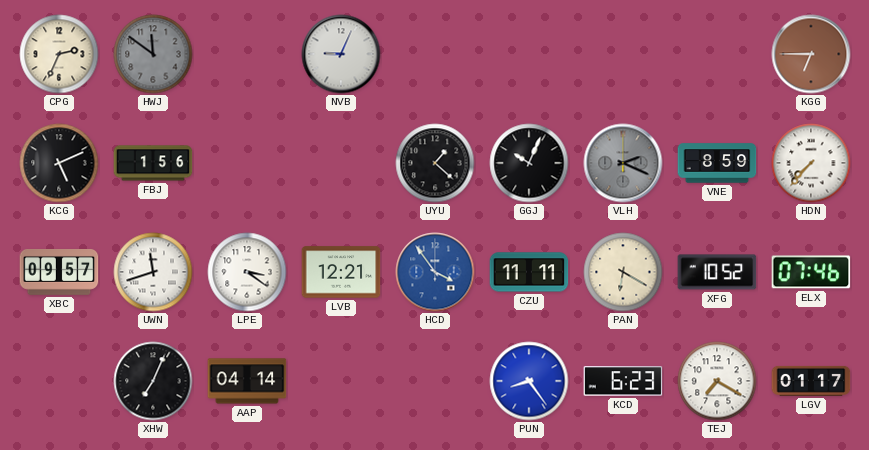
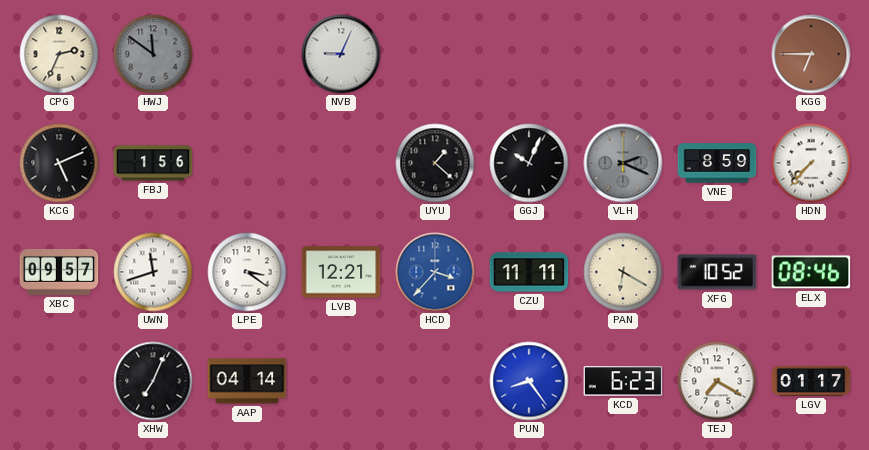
HCD: 3:54 -> 3:37
ELX: 07:46 -> 08:46
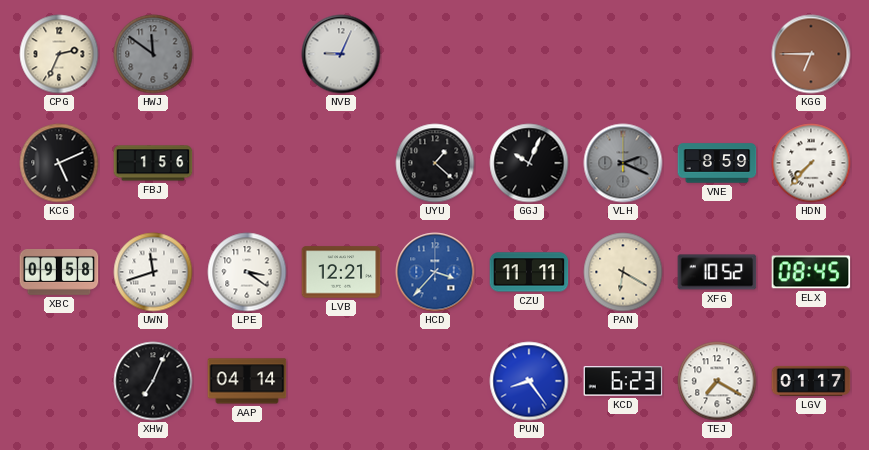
XBC: 09:57 -> 09:58
ELX: 08:46 -> 08:45
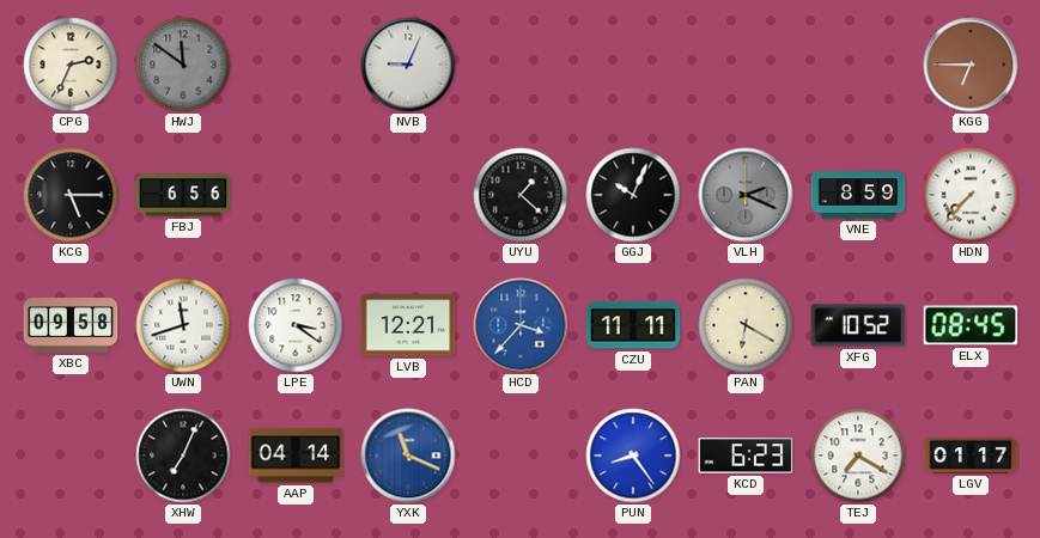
KCG: 5:11 -> 5:15
FBJ: 1:56 -> 6:56
YXK: none -> 11:19
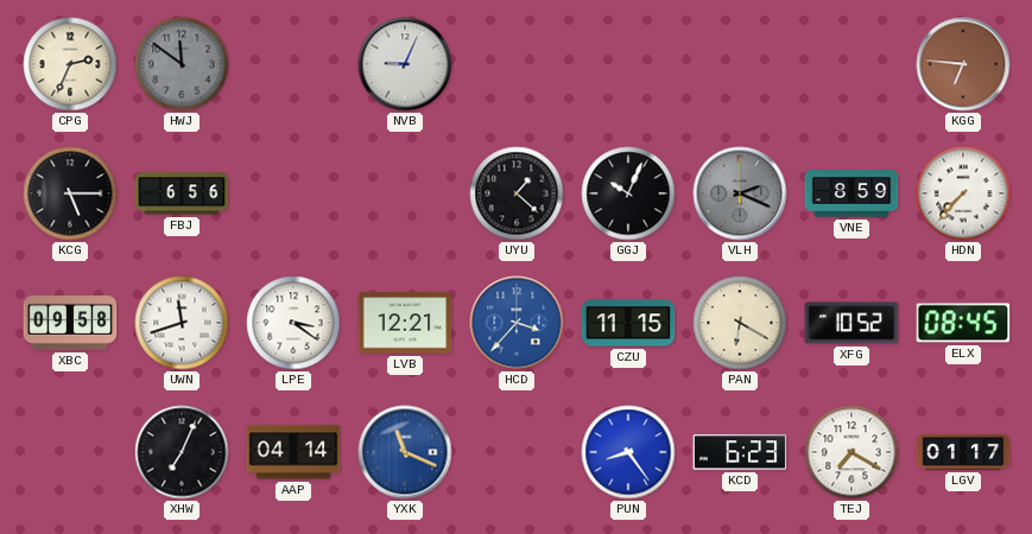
KGG: 6:45 -> 6:46
CZU: 11:11 -> 11:15
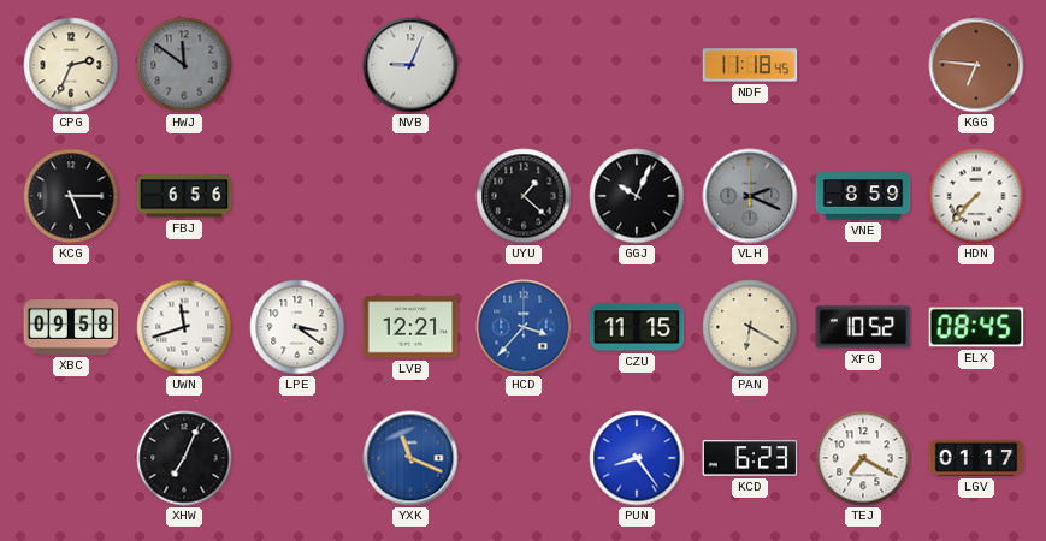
NDF: none -> 11:18
AAP: 04:14 -> none
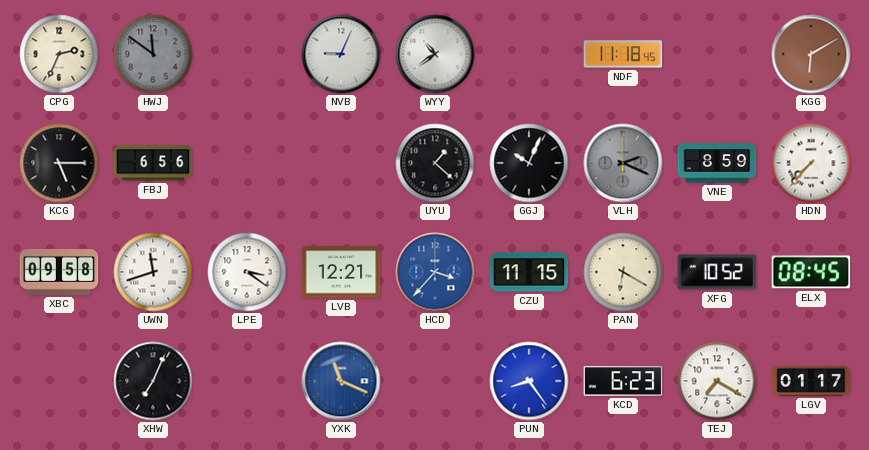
WYY: none -> 10:39
KGG: 6:46 -> 6:10
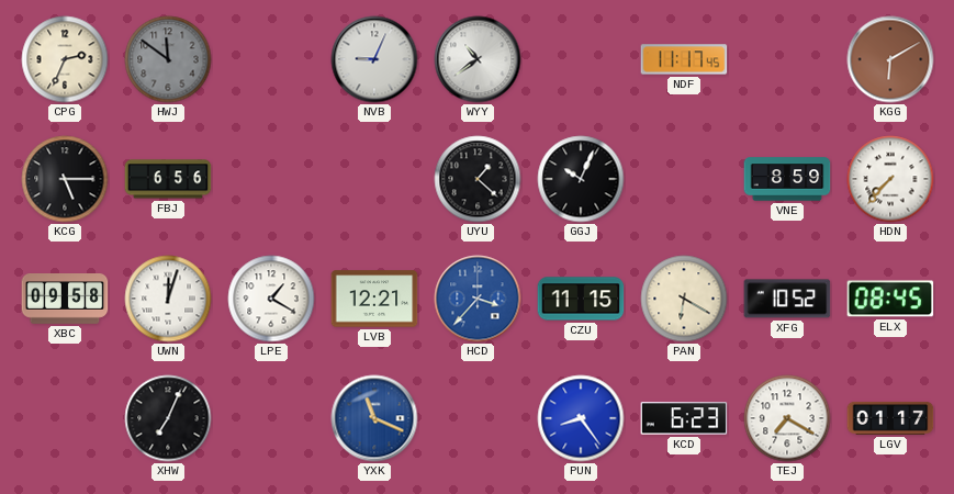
NDF: 11:18 -> 11:17
VLH: 2:19 -> none
UWN: 11:42 -> 12:03
LPE: 3:21 -> 1:20
